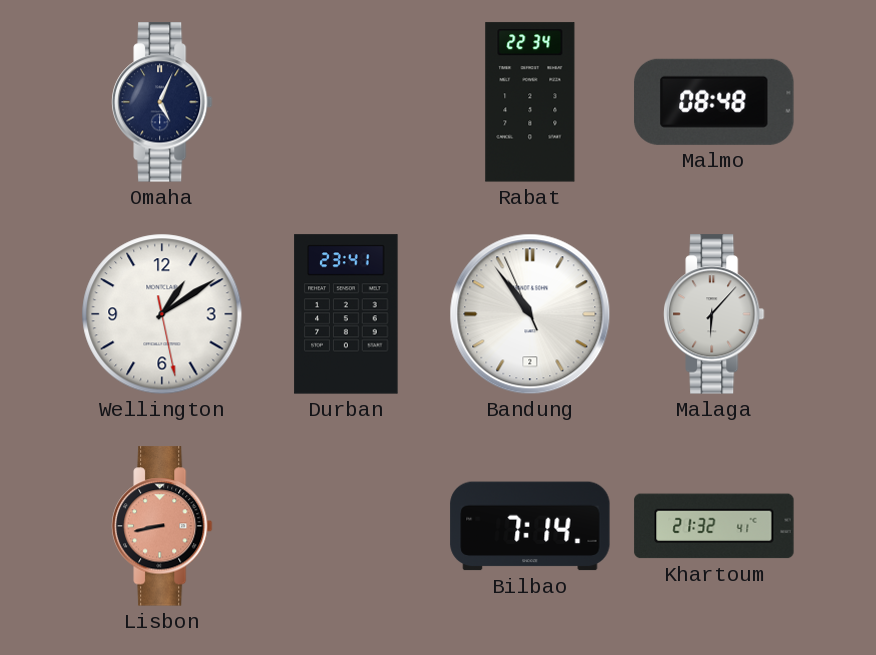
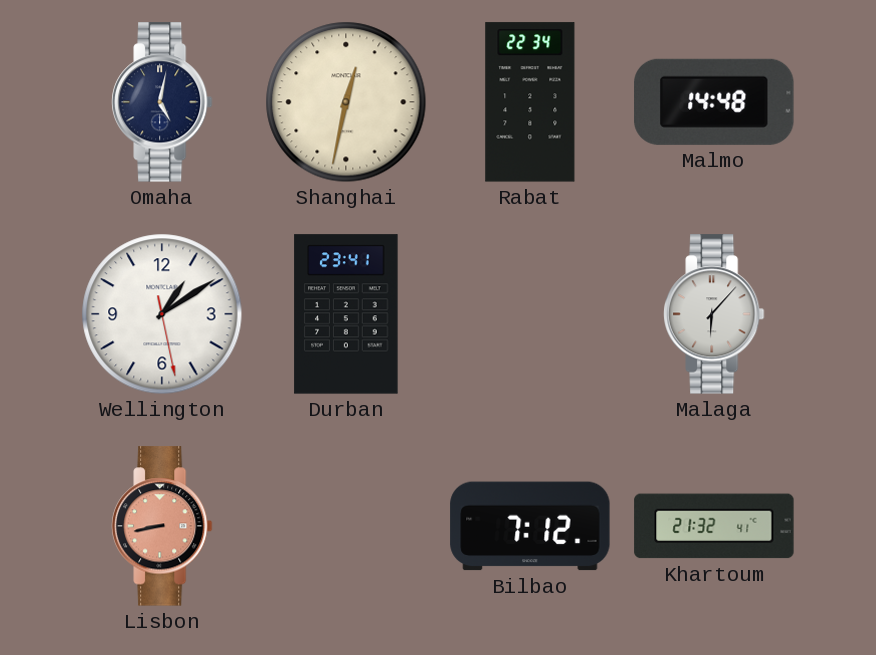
Omaha: 5:04 -> 5:02
Shanghai: none -> 12:32
Malmo: 08:48 -> 14:48
Bandung: 10:53 -> none
Bilbao: 7:14 -> 7:12
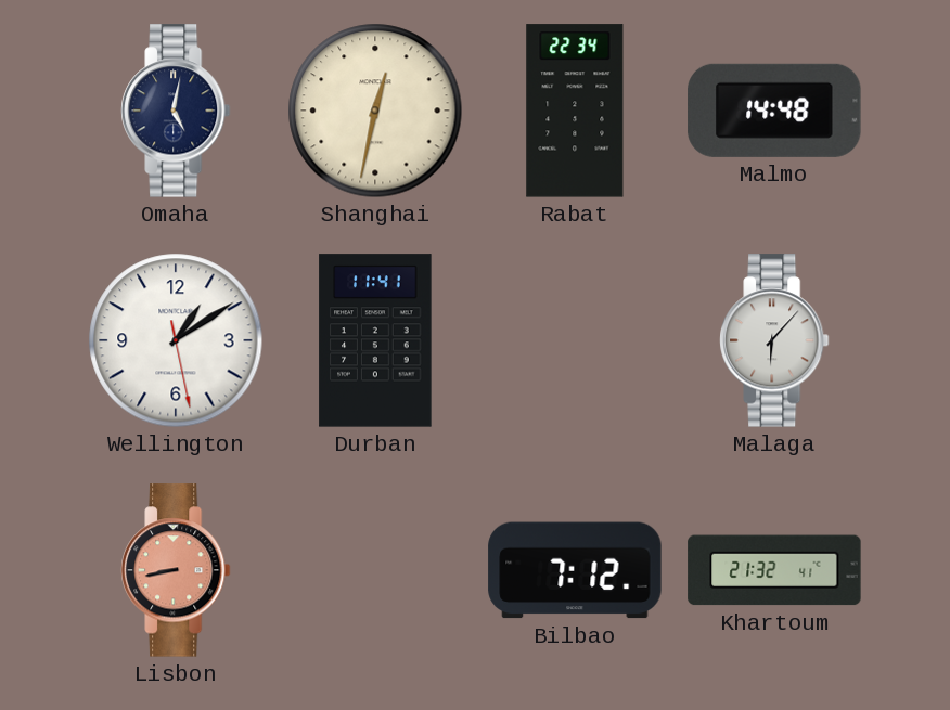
Durban: 23:41 -> 11:41
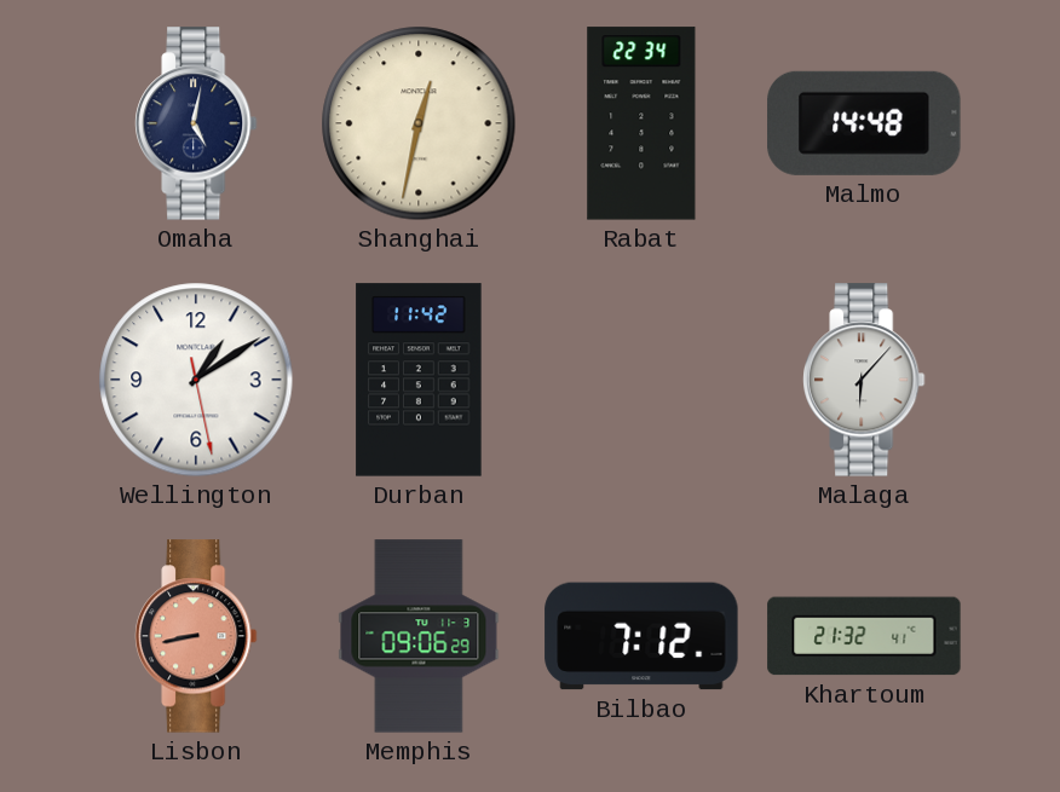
Durban: 11:41 -> 11:42
Memphis: none -> 09:06
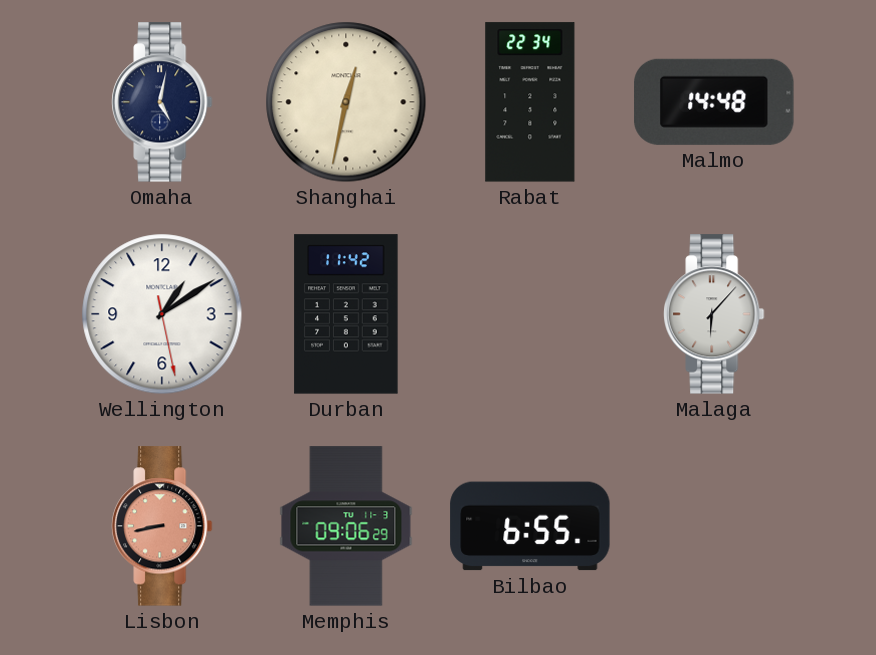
Bilbao: 7:12 -> 6:55
Khartoum: 21:32 -> none
